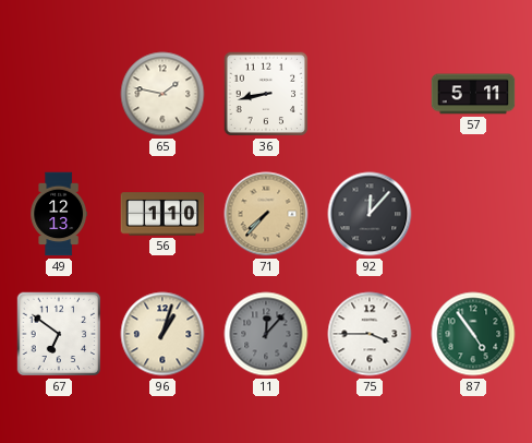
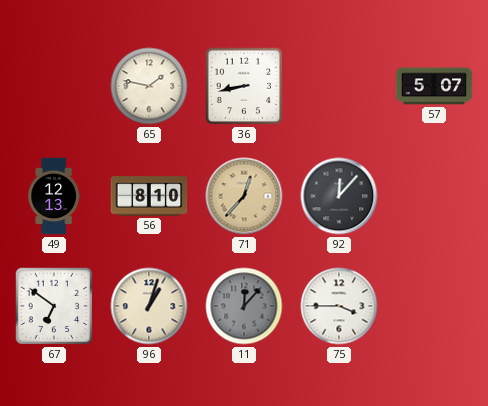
57: 5:11 -> 5:07
56: 1:10 -> 8:10
71: 7:37 -> 12:37
87: 4:54 -> none
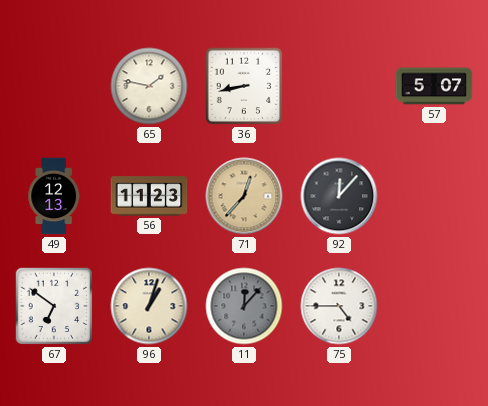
56: 8:10 -> 11:23
75: 3:45 -> 4:45
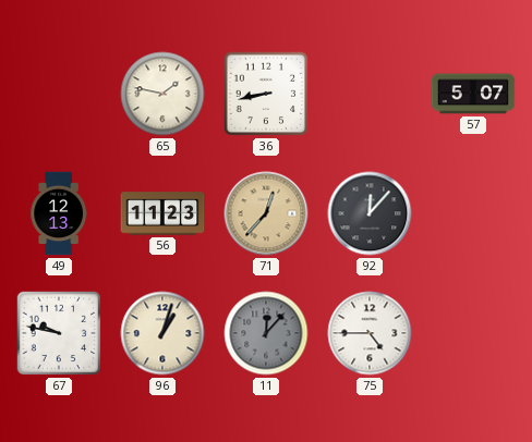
67: 6:51 -> 9:47
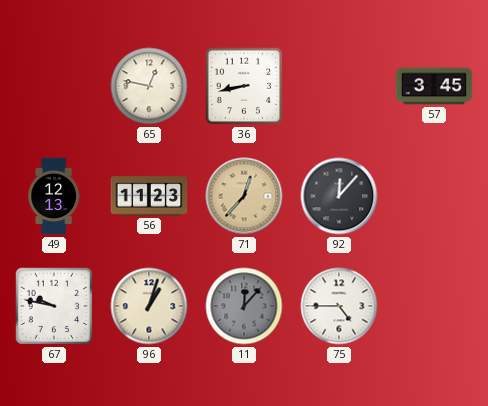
65: 1:47 -> 12:47
57: 5:07 -> 3:45
